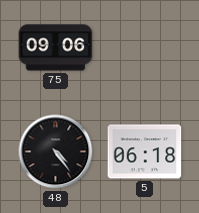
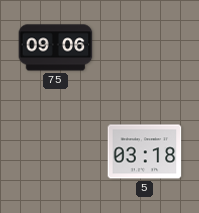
48: 4:24 -> none
5: 06:18 -> 03:18
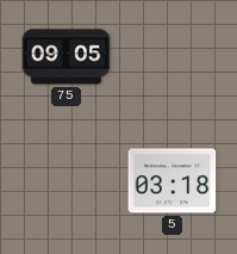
75: 09:06 -> 09:05
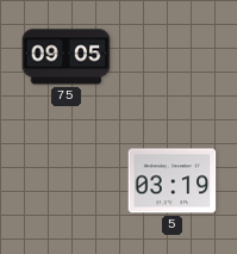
5: 03:18 -> 03:19
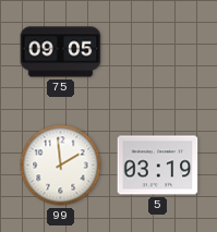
99: none -> 1:59
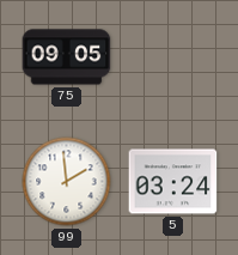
5: 03:19 -> 03:24
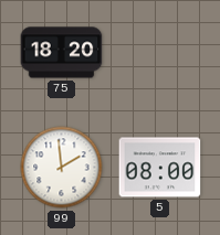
75: 09:05 -> 18:20
5: 03:24 -> 08:00
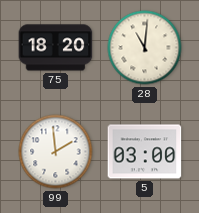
28: none -> 11:01
5: 08:00 -> 03:00
